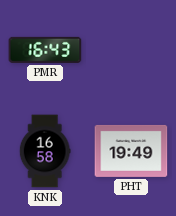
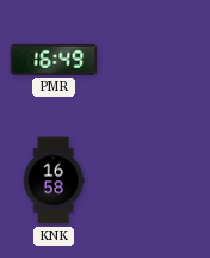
PMR: 16:43 -> 16:49
PHT: 19:49 -> none
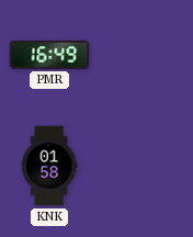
KNK: 16:58 -> 01:58
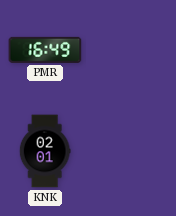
KNK: 01:58 -> 02:01
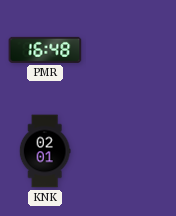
PMR: 16:49 -> 16:48
